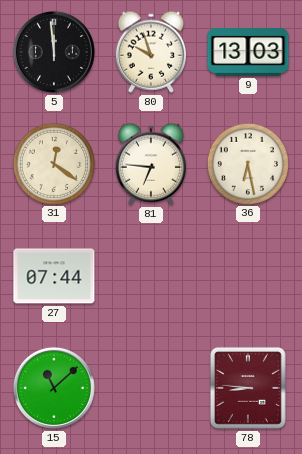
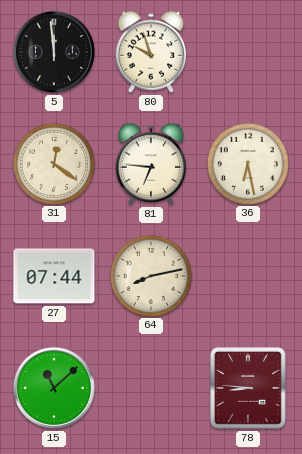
9: 13:03 -> none
64: none -> 8:13
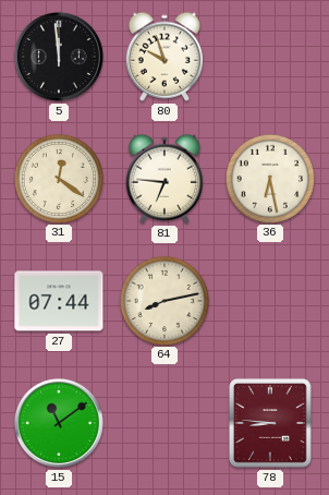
15: 11:08 -> 11:09
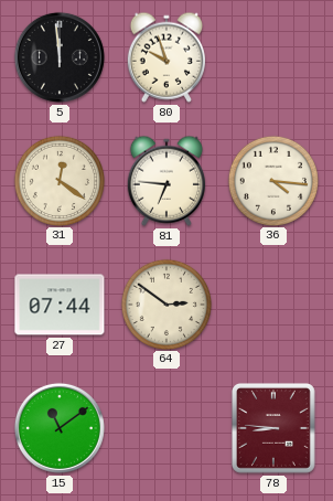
36: 6:28 -> 4:16
64: 8:13 -> 2:51
